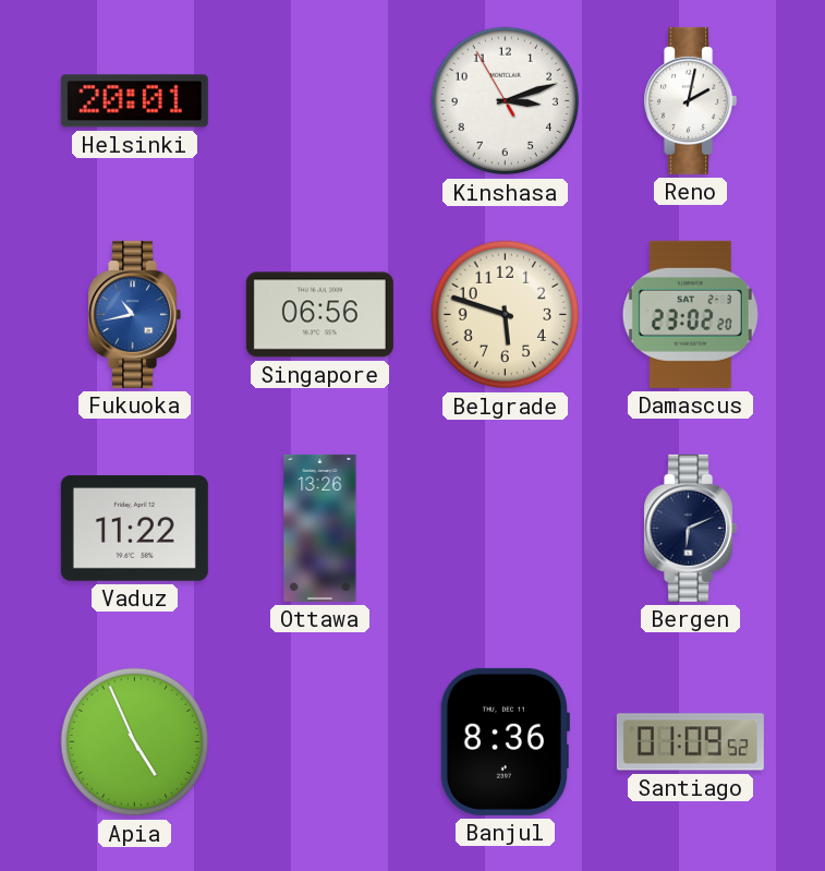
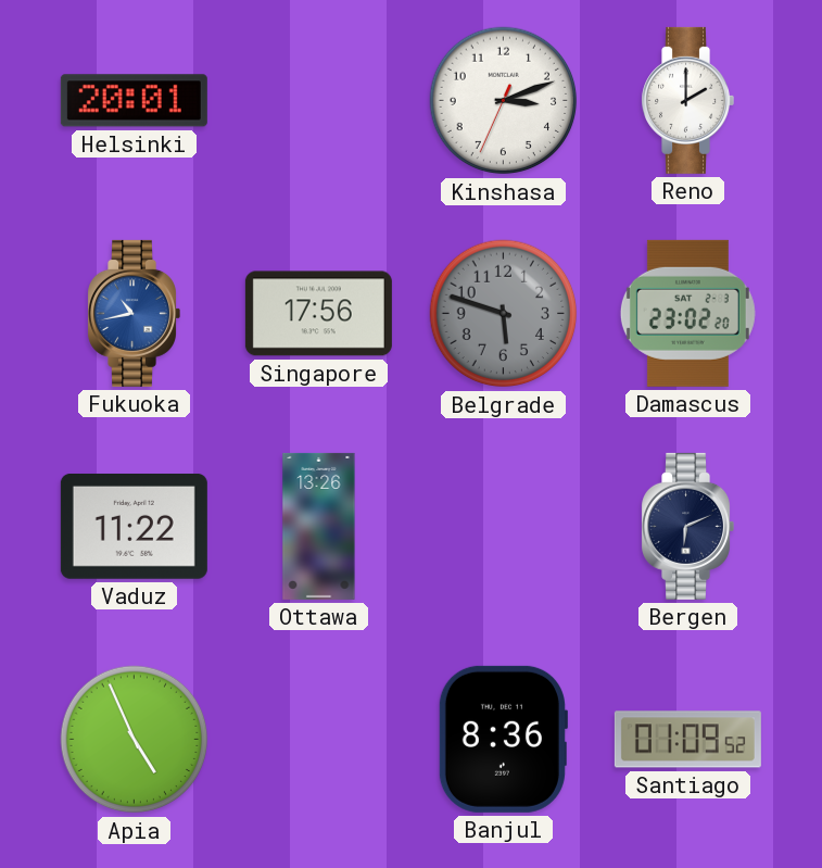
Kinshasa: 3:11:55 -> 3:11:34
Reno: 2:02 -> 2:00
Singapore: 06:56 -> 17:56
Belgrade dial: cream -> grey
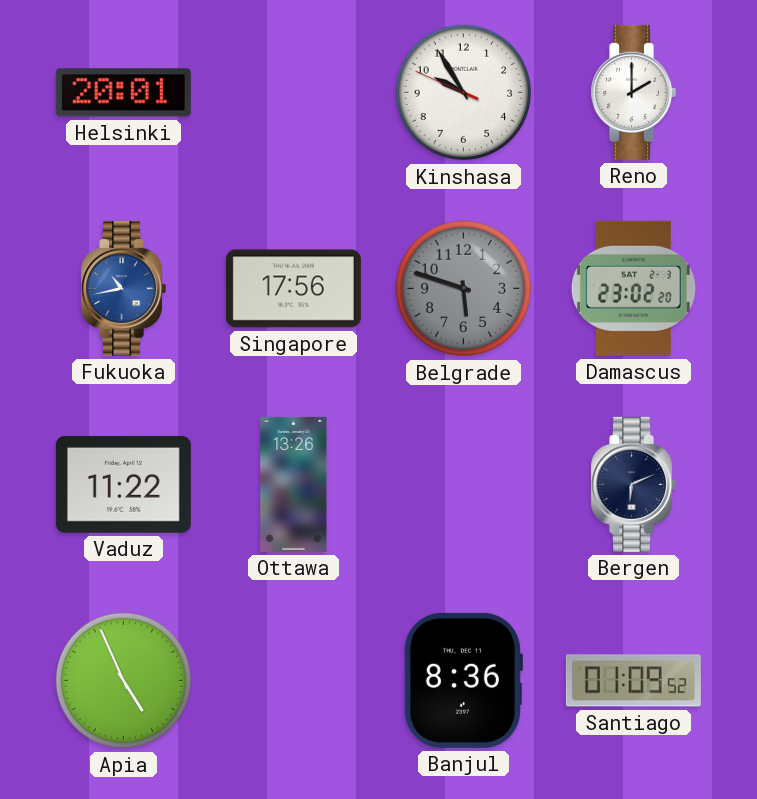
Kinshasa: 3:11 -> 9:54
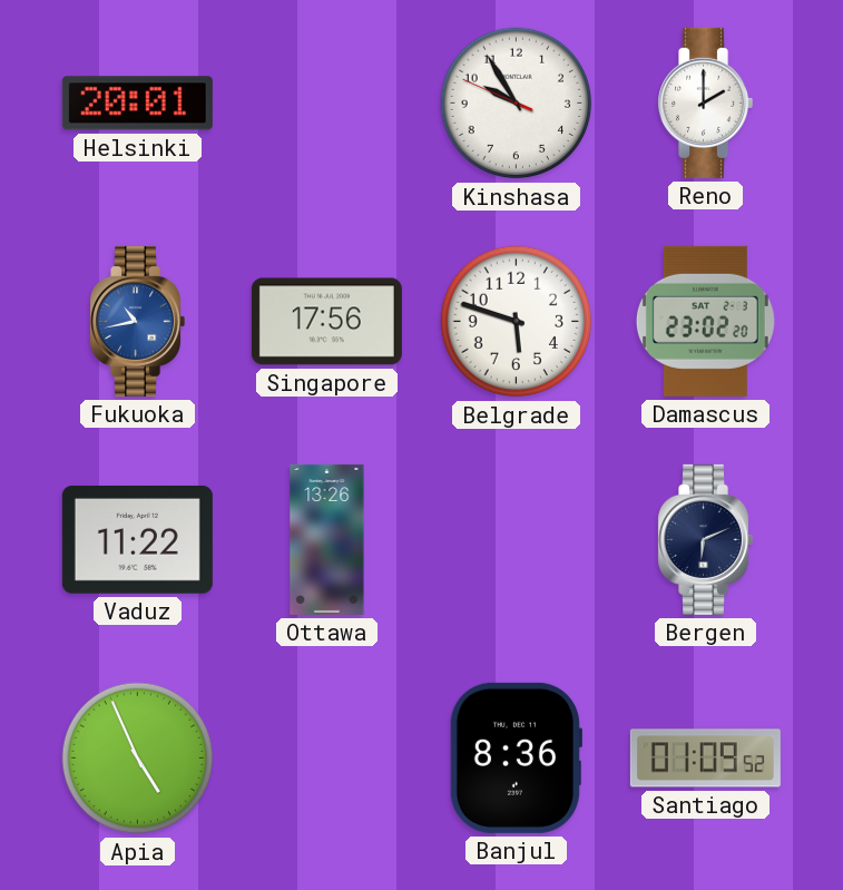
Belgrade dial: grey -> white
